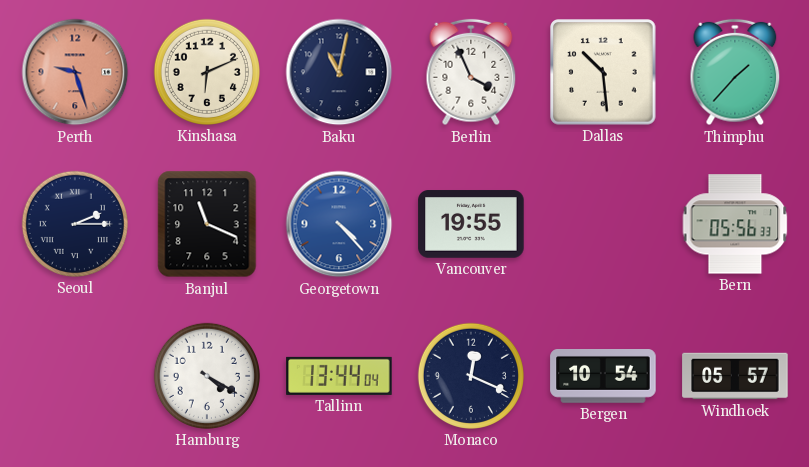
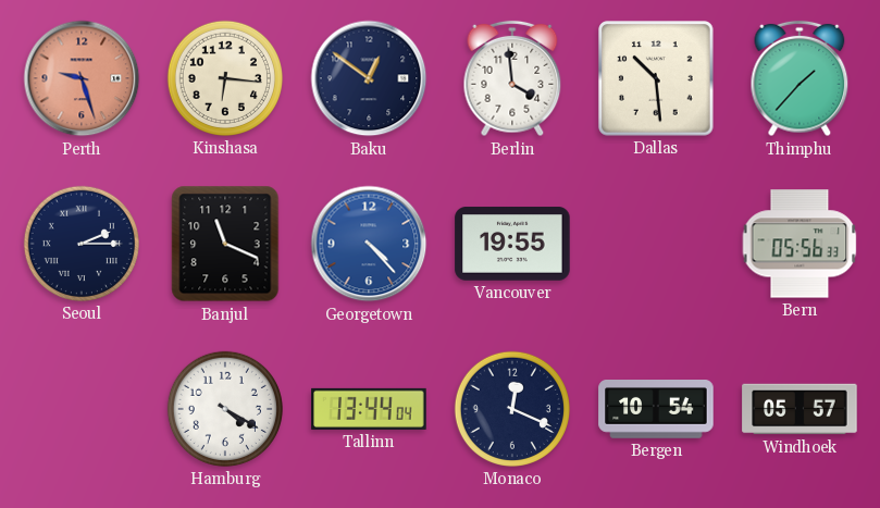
Kinshasa: 6:11 -> 6:16
Baku: 11:02 -> 12:51
Berlin: 3:56 -> 3:59
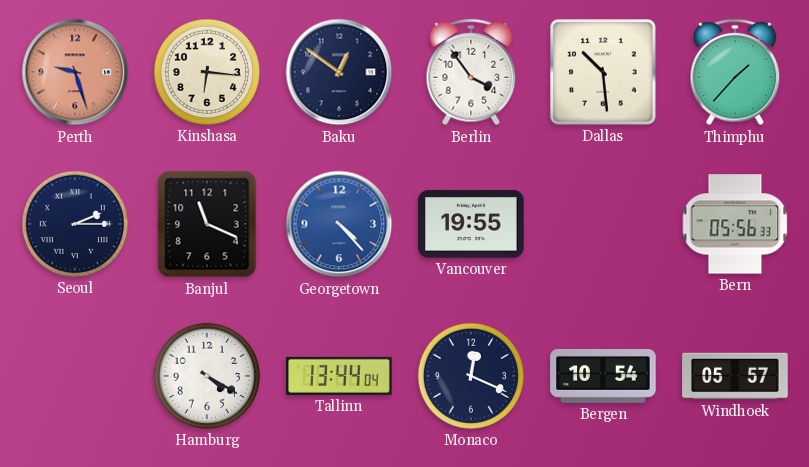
Berlin: 3:59 -> 3:54
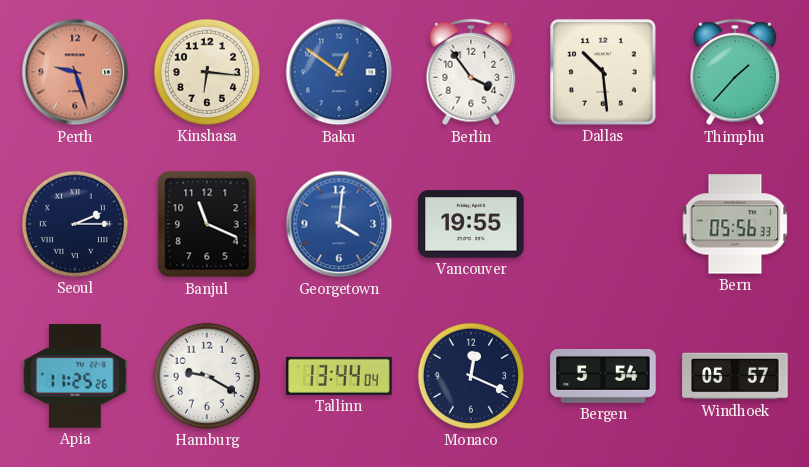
Baku dial: navy -> blue
Georgetown: 4:23 -> 4:01
Apia: none -> 11:25
Hamburg: 4:20 -> 9:20
Bergen: 10:54 -> 5:54
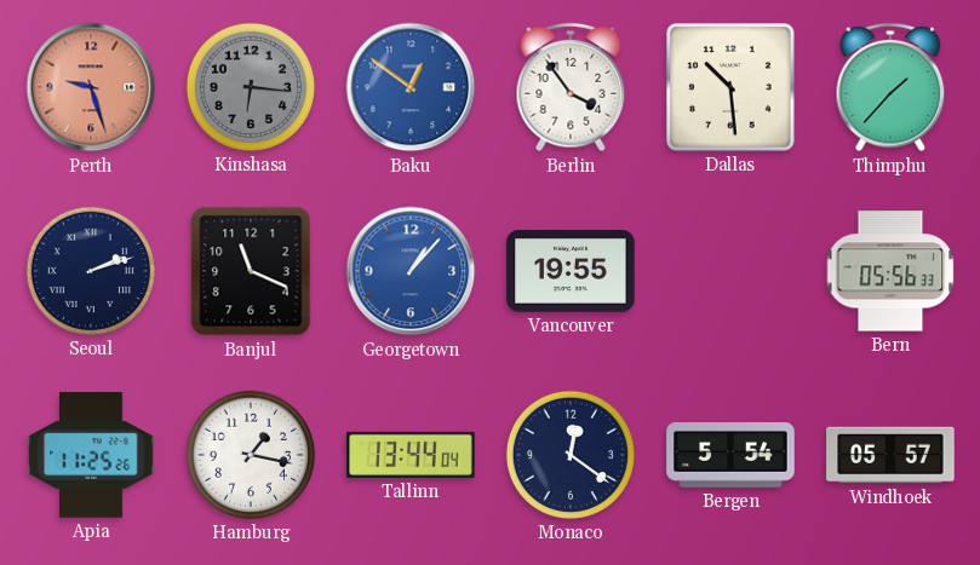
Kinshasa dial: cream -> grey
Seoul: 2:15 -> 2:12
Georgetown: 4:01 -> 1:07
Hamburg: 9:20 -> 1:17
Monaco: 12:19 -> 12:21
